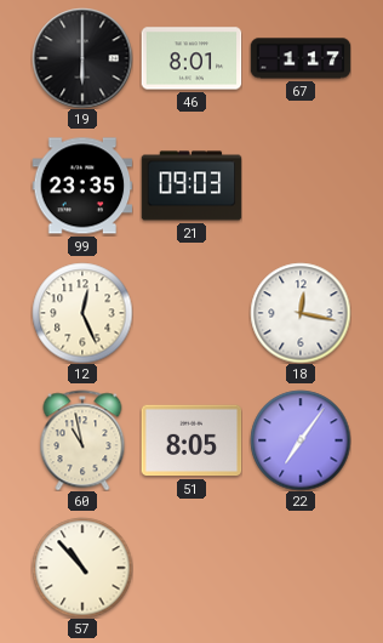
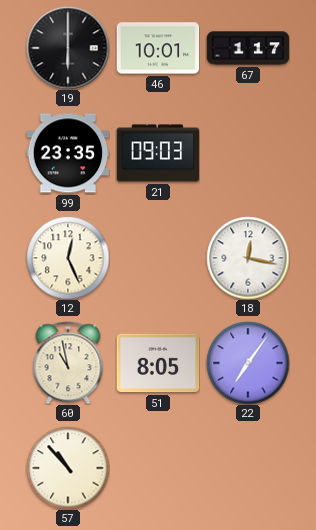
46: 8:01 -> 10:01
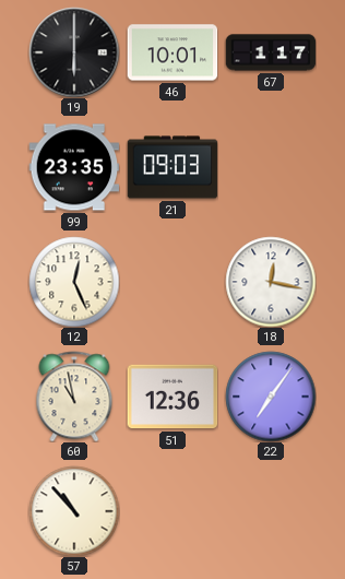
51: 8:05 -> 12:36
